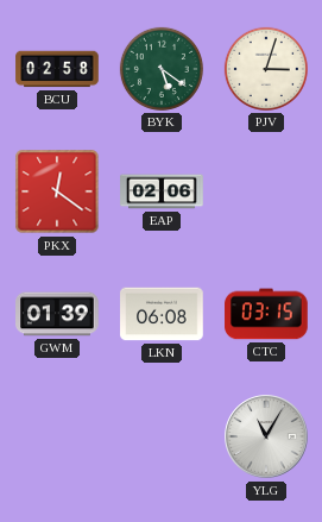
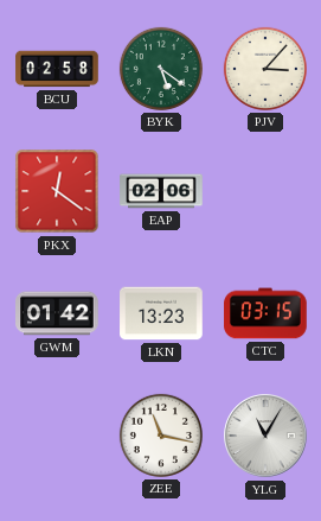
PJV: 3:03 -> 3:07
GWM: 01:39 -> 01:42
LKN: 06:08 -> 13:23
ZEE: none -> 11:17
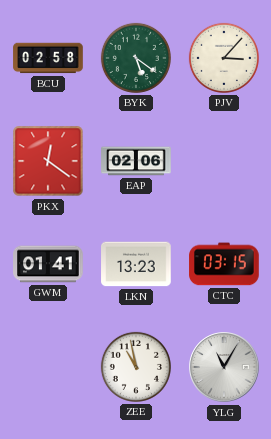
GWM: 01:42 -> 01:41
ZEE: 11:17 -> 10:58
